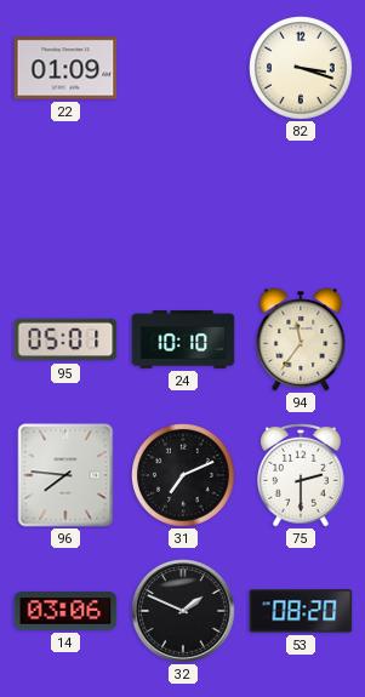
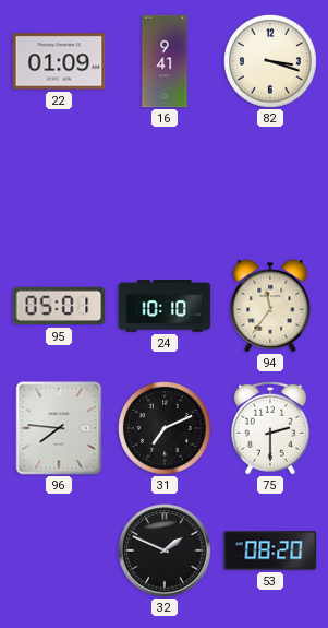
16: none -> 9:41
14: 03:06 -> none
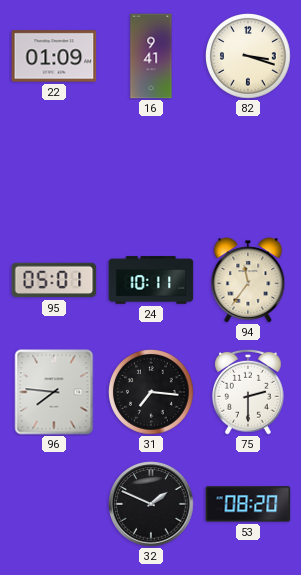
24: 10:10 -> 10:11
31: 7:11 -> 7:16
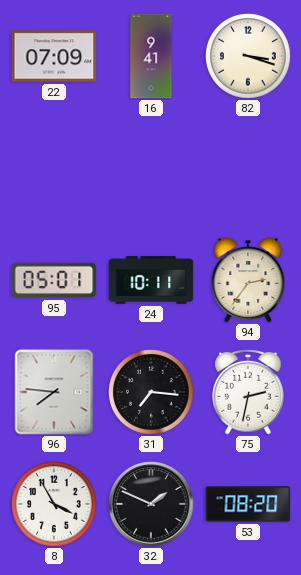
22: 01:09 -> 07:09
94: 11:36 -> 2:36
75: 2:30 -> 2:32
8: none -> 3:55
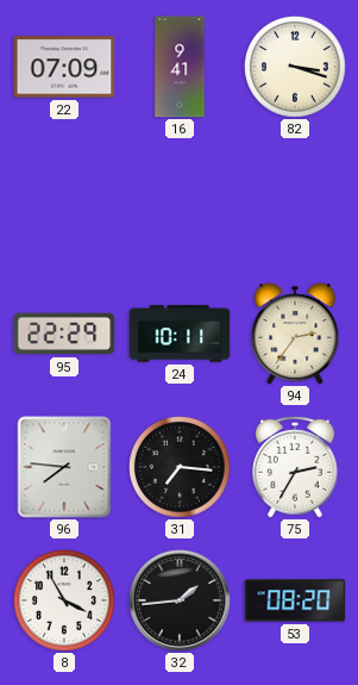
95: 05:01 -> 22:29
75: 2:32 -> 2:35
32: 1:49 -> 1:44
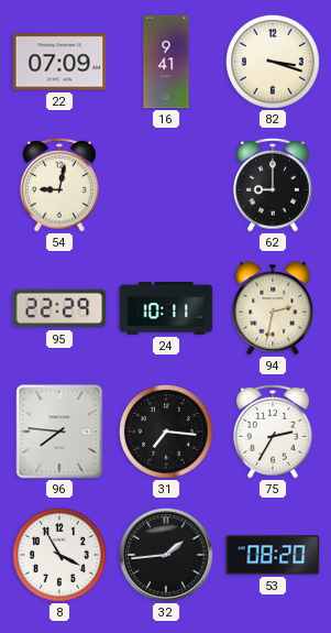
54: none -> 9:02
62: none -> 9:00
94: 2:36 -> 2:32
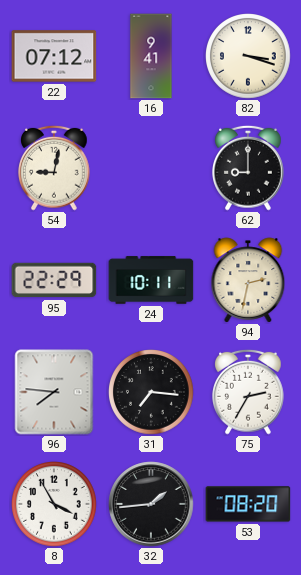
22: 07:09 -> 07:12
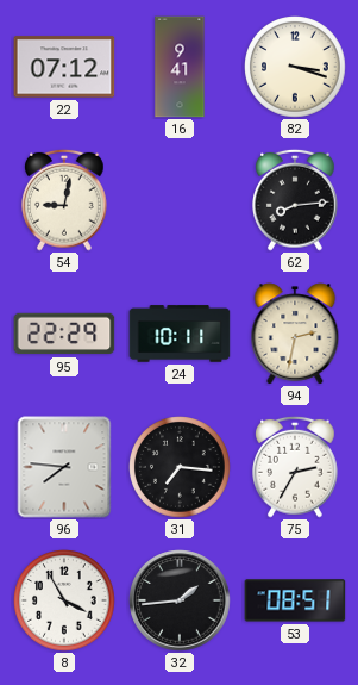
62: 9:00 -> 8:14
53: 08:20 -> 08:51
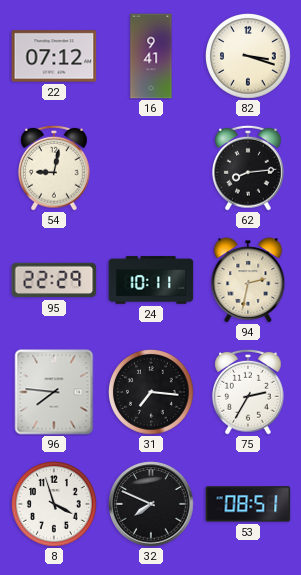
8: 3:55 -> 3:57
32: 1:44 -> 7:49
